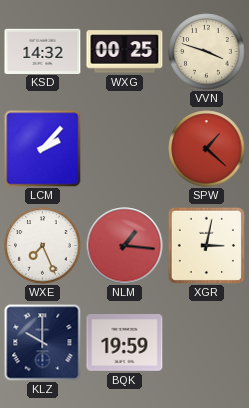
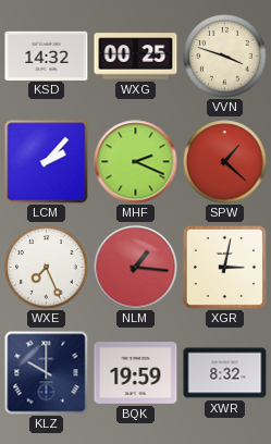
MHF: none -> 2:19
XWR: none -> 8:32
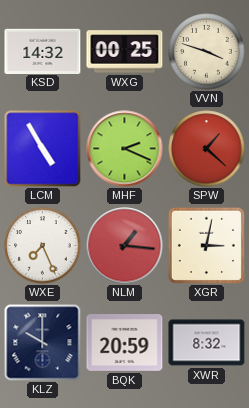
LCM: 2:07 -> 4:55
BQK: 19:59 -> 20:59
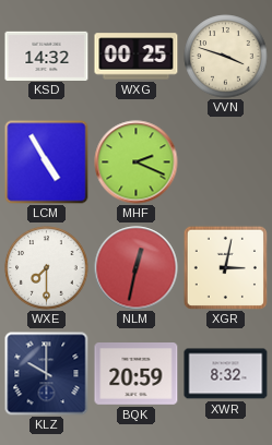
SPW: 1:22 -> none
WXE: 7:26 -> 7:30
NLM: 1:16 -> 12:32
